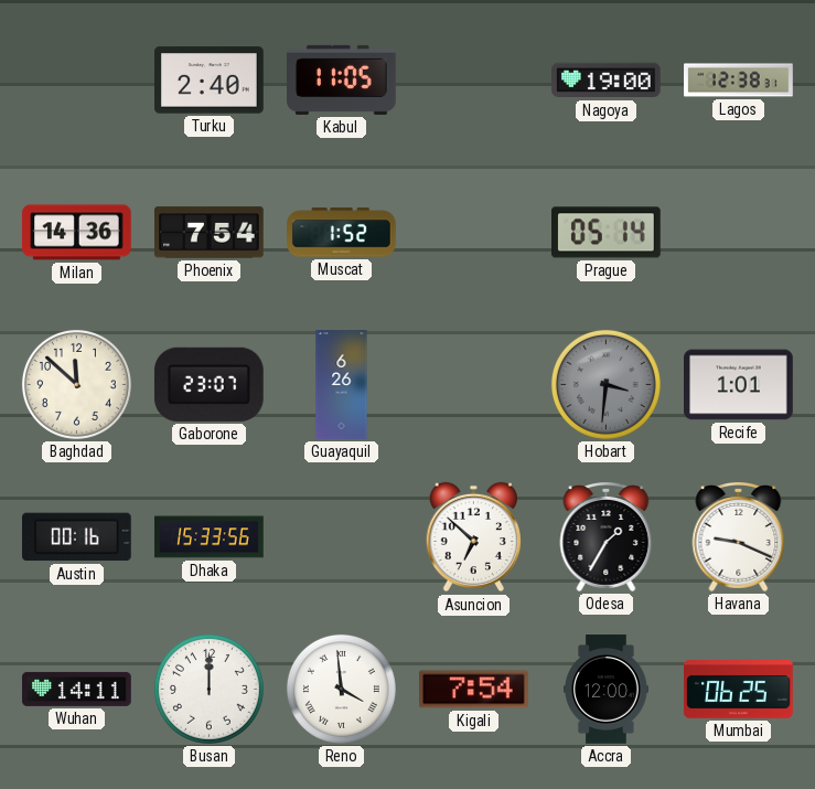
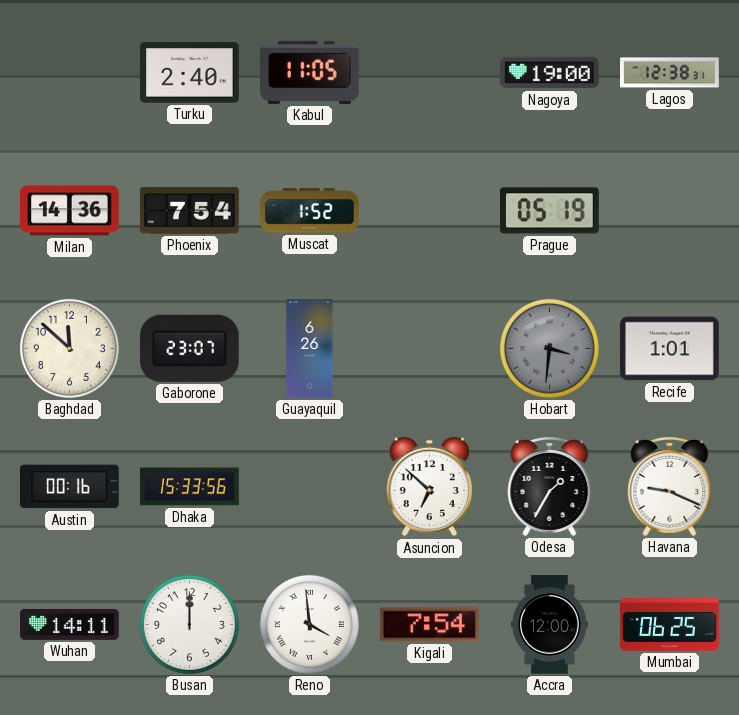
Prague: 05:14 -> 05:19
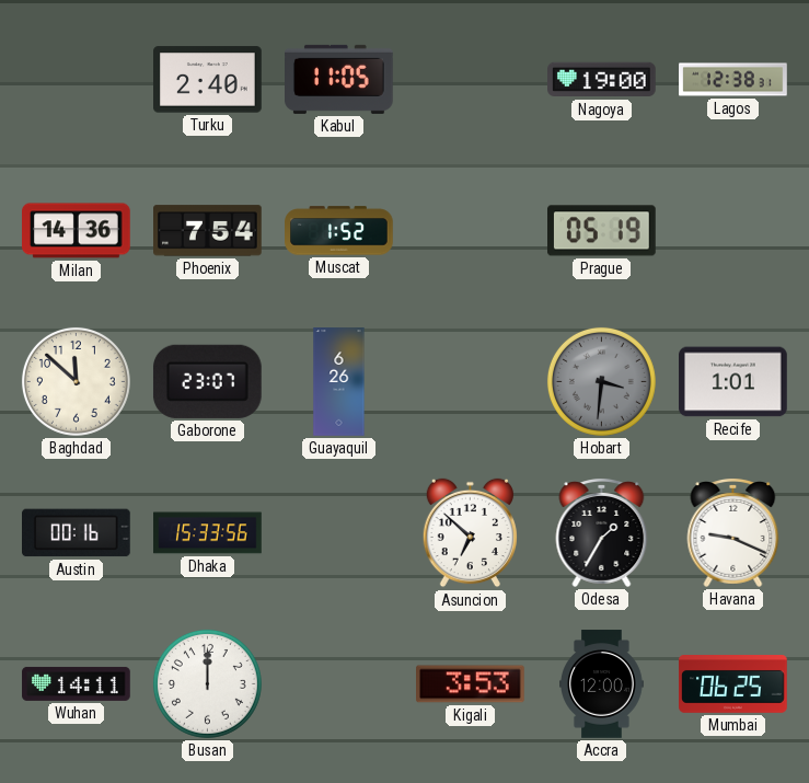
Reno: 3:59 -> none
Kigali: 7:54 -> 3:53
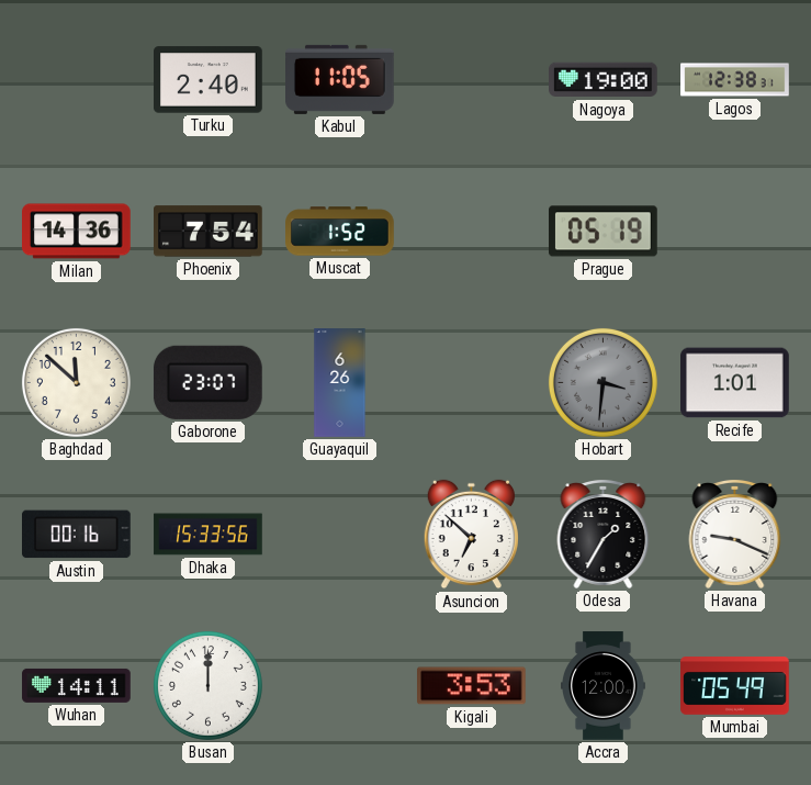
Mumbai: 06:25 -> 05:49
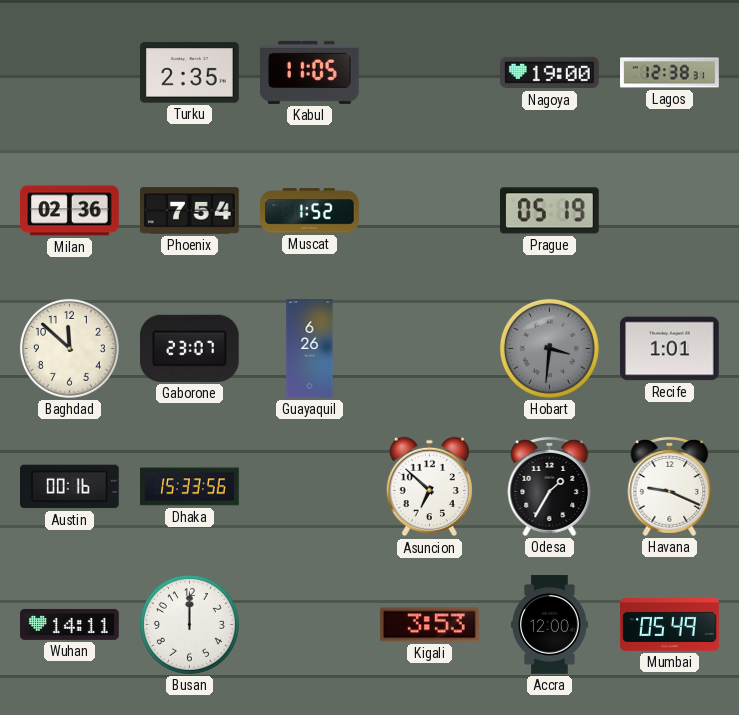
Turku: 2:40 -> 2:35
Milan: 14:36 -> 02:36
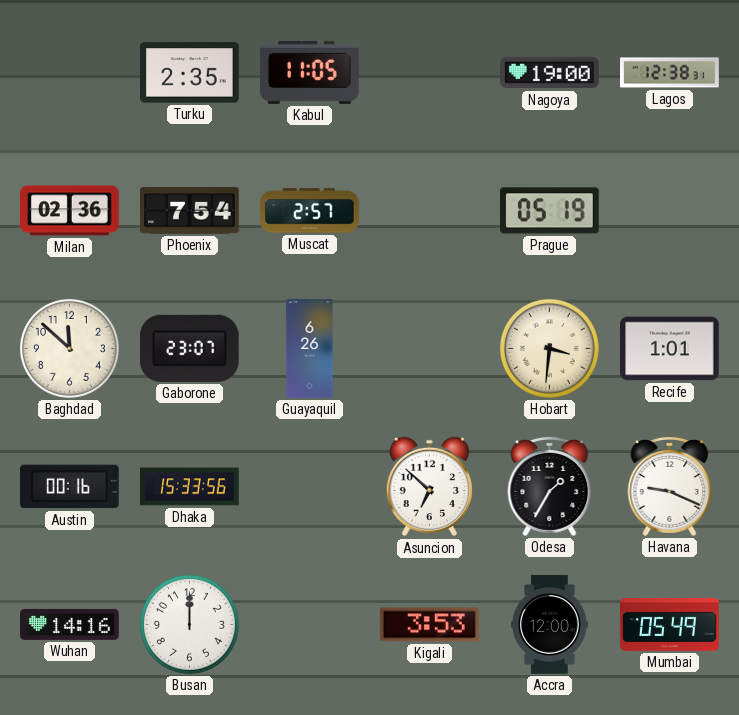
Muscat: 1:52 -> 2:57
Hobart dial: grey -> cream
Wuhan: 14:11 -> 14:16
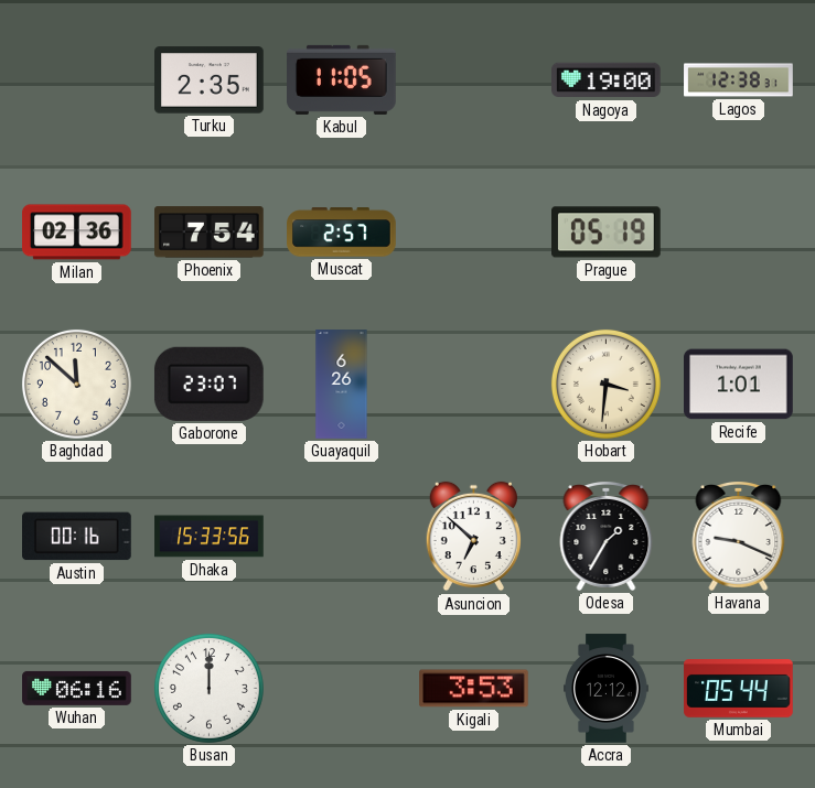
Wuhan: 14:16 -> 06:16
Accra: 12:00 -> 12:12
Mumbai: 05:49 -> 05:44
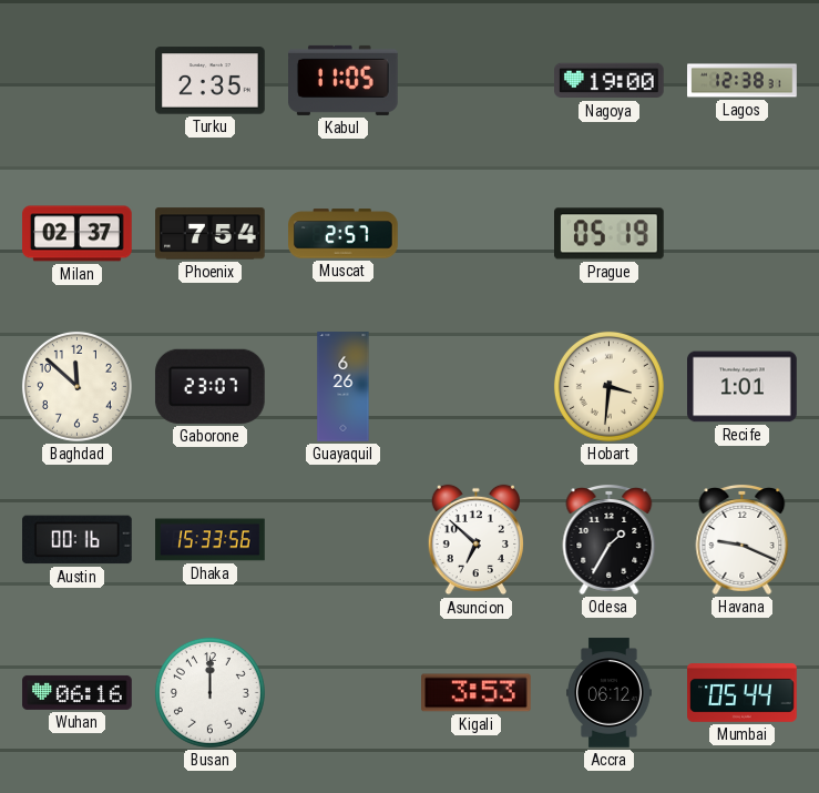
Milan: 02:36 -> 02:37
Accra: 12:12 -> 06:12
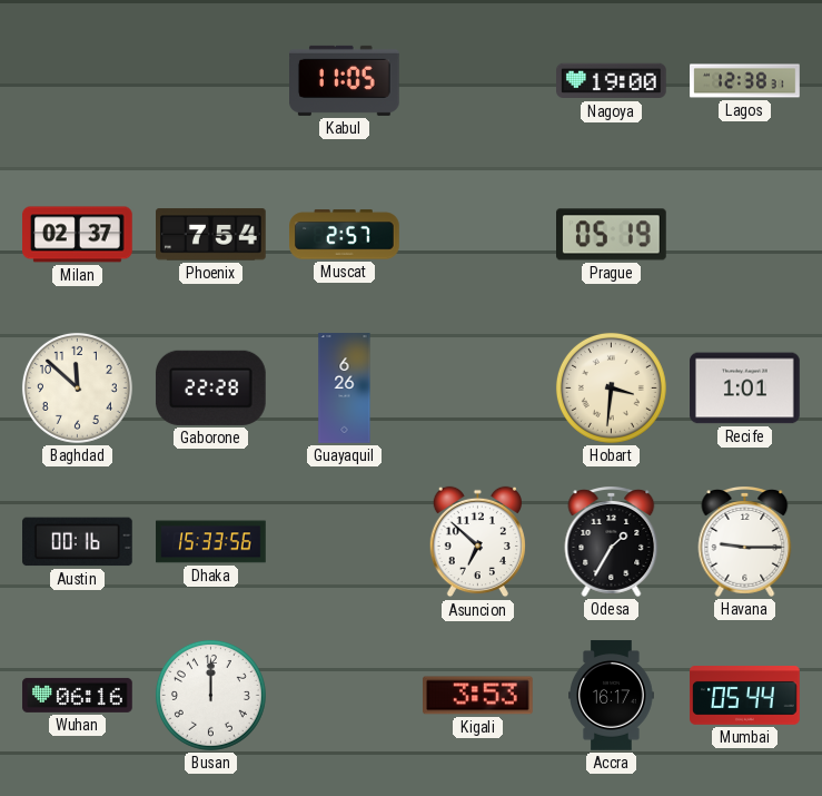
Turku: 2:35 -> none
Gaborone: 23:07 -> 22:28
Havana: 9:19 -> 9:15
Accra: 06:12 -> 16:17
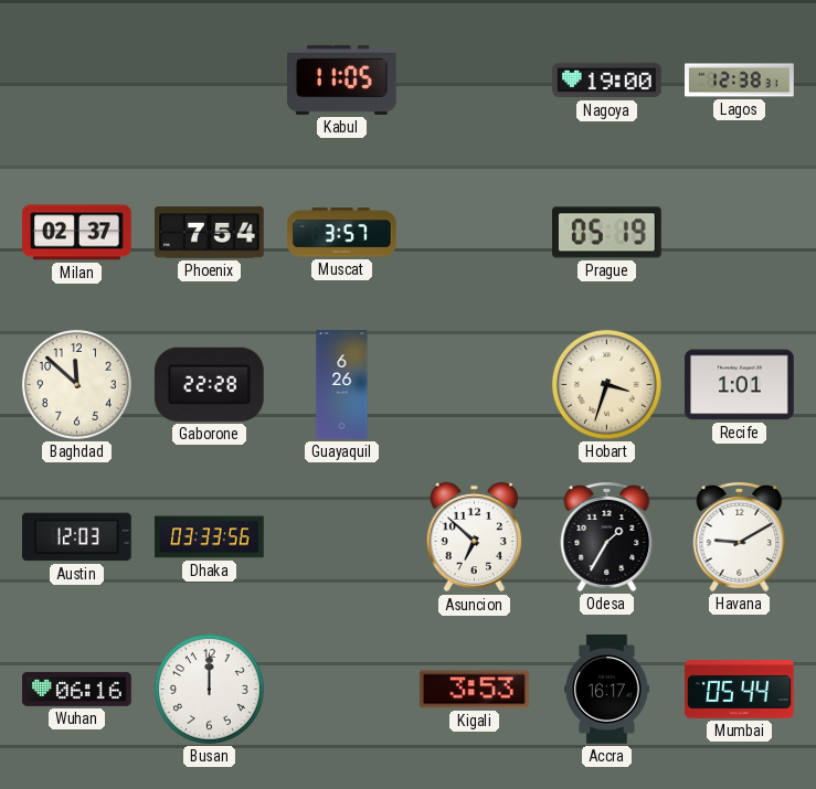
Muscat: 2:57 -> 3:57
Hobart: 3:31 -> 3:33
Austin: 00:16 -> 12:03
Dhaka: 15:33 -> 03:33
Havana: 9:15 -> 9:10
